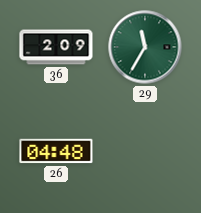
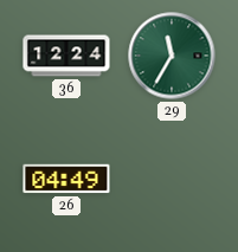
36: 2:09 -> 12:24
26: 04:48 -> 04:49
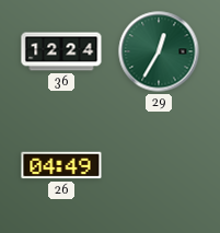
29: 11:35 -> 12:35
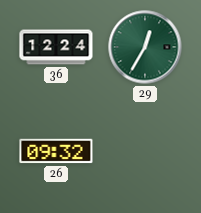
26: 04:49 -> 09:32
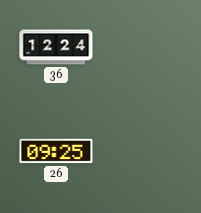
29: 12:35 -> none
26: 09:32 -> 09:25
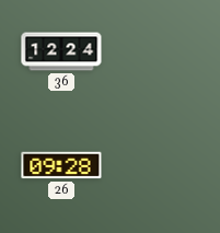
26: 09:25 -> 09:28
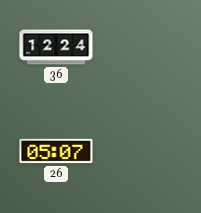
26: 09:28 -> 05:07
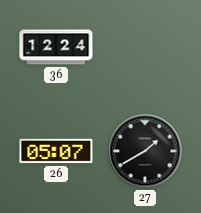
27: none -> 1:40
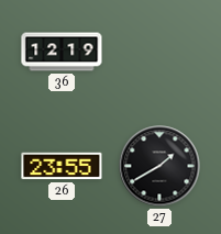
36: 12:24 -> 12:19
26: 05:07 -> 23:55
